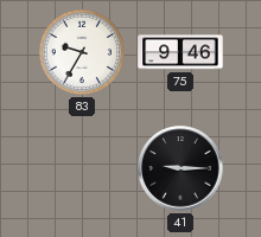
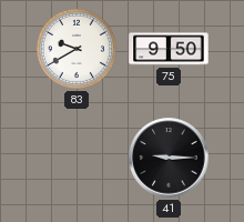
83: 9:35 -> 9:40
75: 9:46 -> 9:50
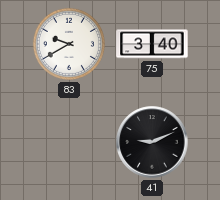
75: 9:50 -> 3:40
41: 9:15 -> 9:11
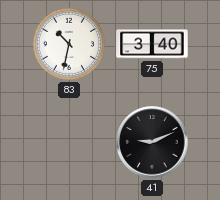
83: 9:40 -> 10:32
